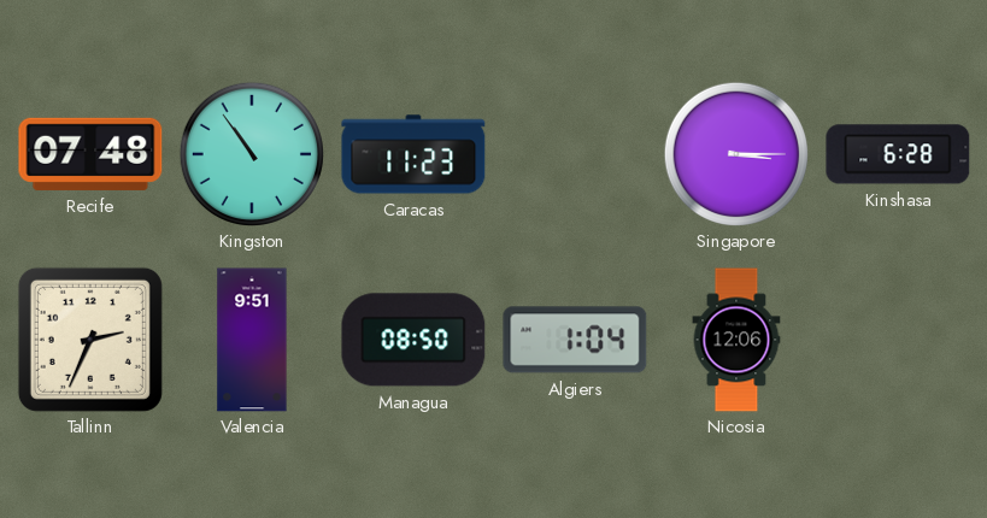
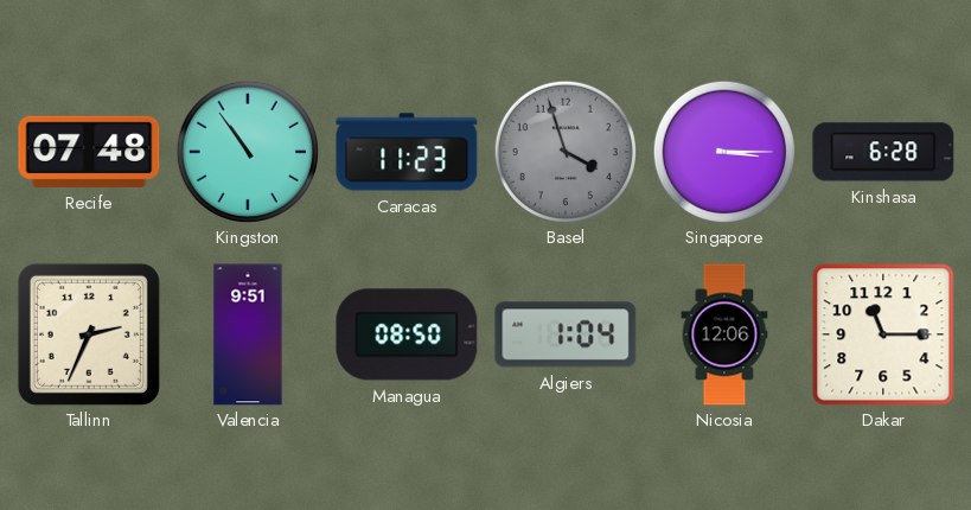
Basel: none -> 3:57
Dakar: none -> 11:15
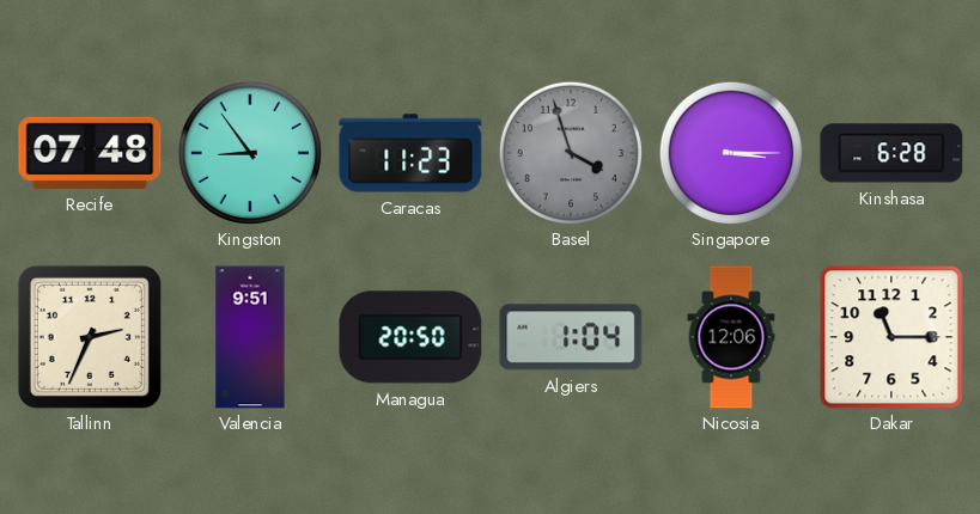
Kingston: 10:54 -> 8:54
Managua: 08:50 -> 20:50
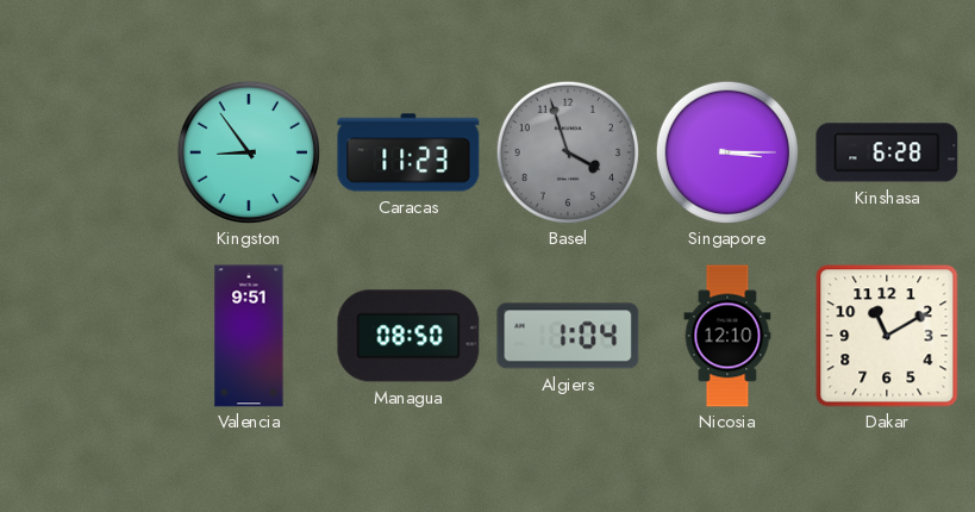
Recife: 07:48 -> none
Tallinn: 2:34 -> none
Managua: 20:50 -> 08:50
Nicosia: 12:06 -> 12:10
Dakar: 11:15 -> 11:10
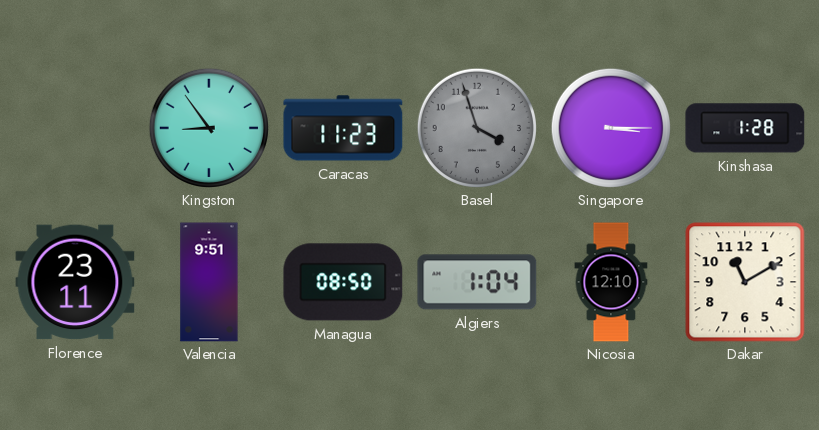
Kinshasa: 6:28 -> 1:28
Florence: none -> 23:11
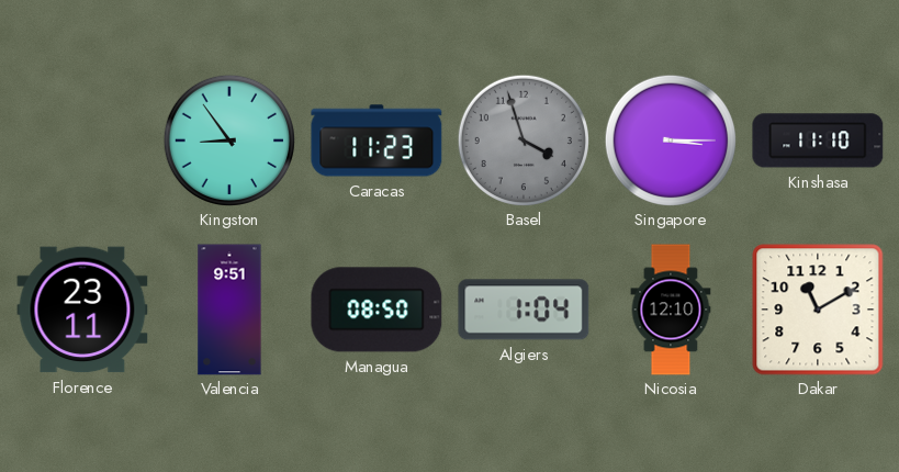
Kinshasa: 1:28 -> 11:10
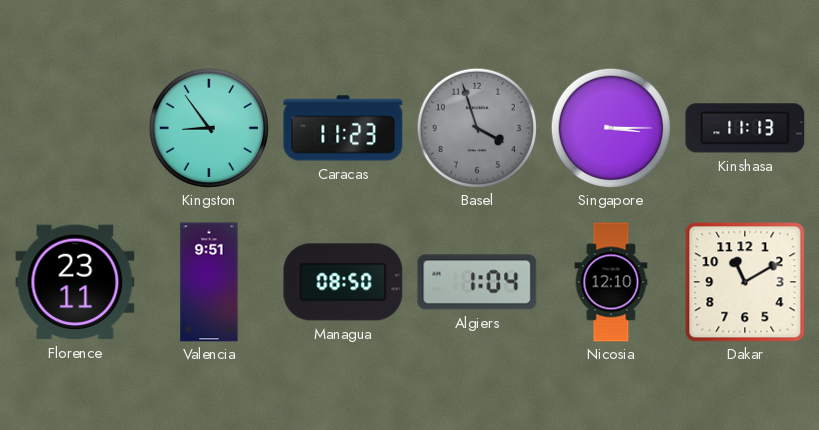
Kinshasa: 11:10 -> 11:13
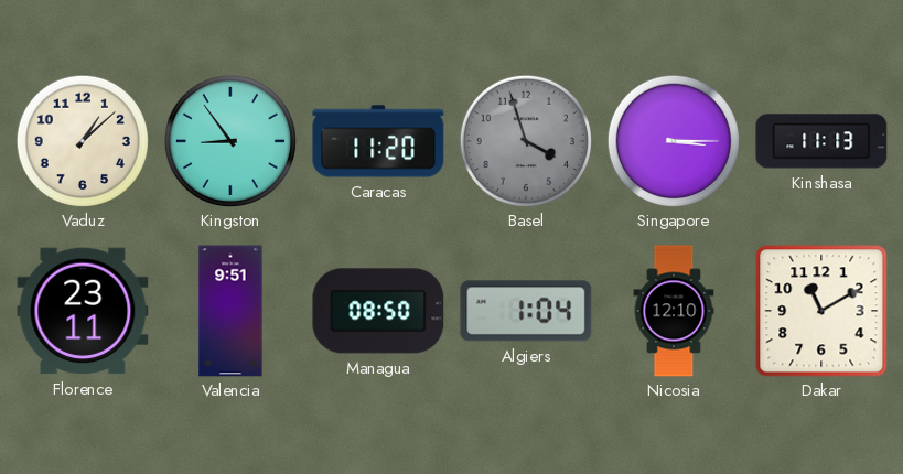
Vaduz: none -> 1:08
Caracas: 11:23 -> 11:20
